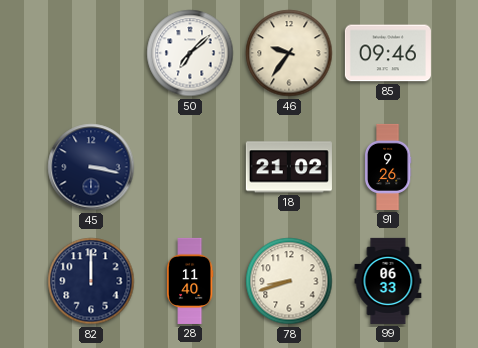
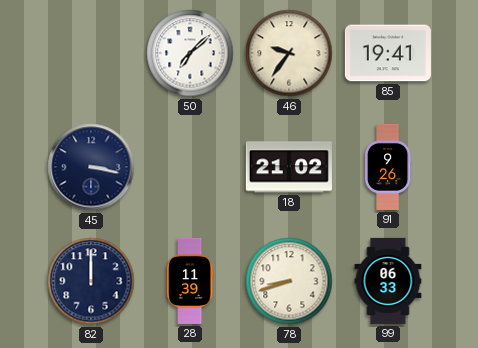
85: 09:46 -> 19:41
28: 11:40 -> 11:39
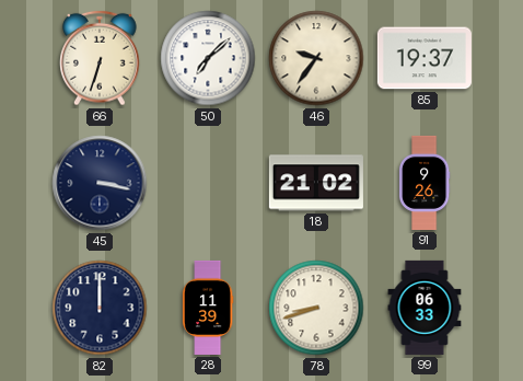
66: none -> 6:33
85: 19:41 -> 19:37
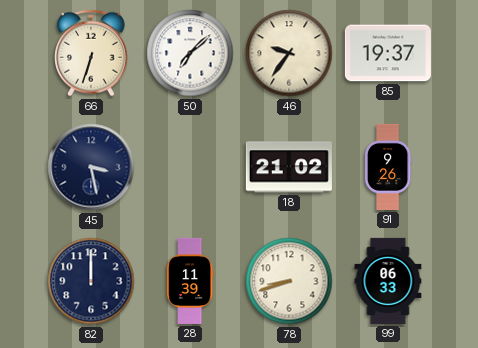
45: 3:17 -> 3:28
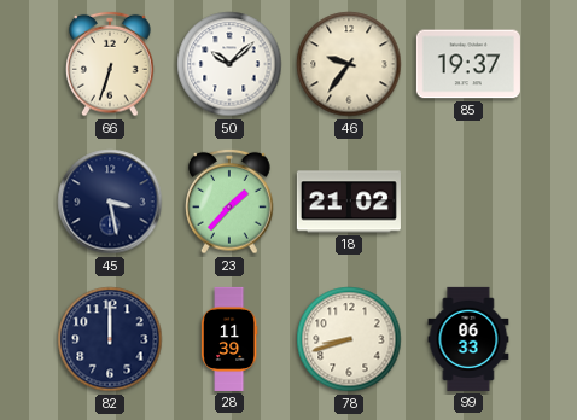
50: 7:08 -> 10:08
23: none -> 1:37
91: 9:26 -> none
